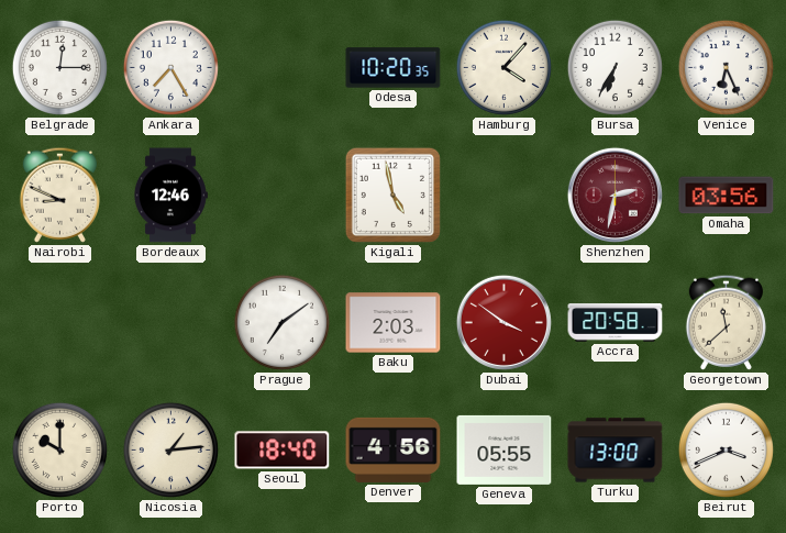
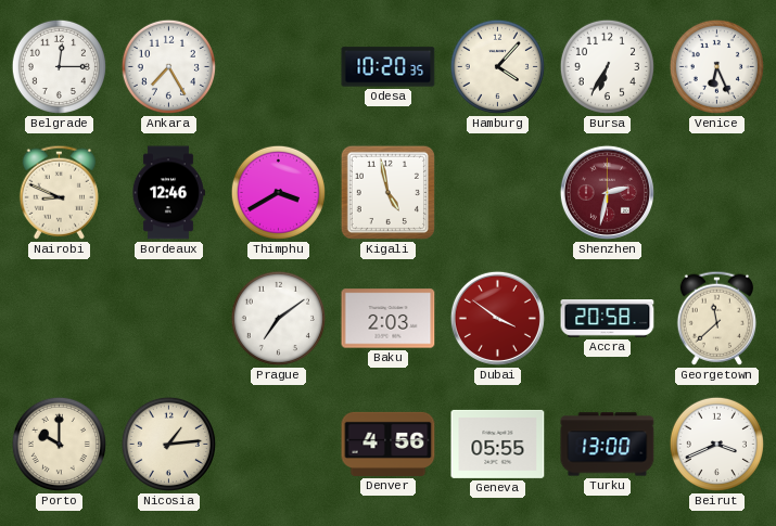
Thimphu: none -> 3:40
Omaha: 03:56 -> none
Seoul: 18:40 -> none
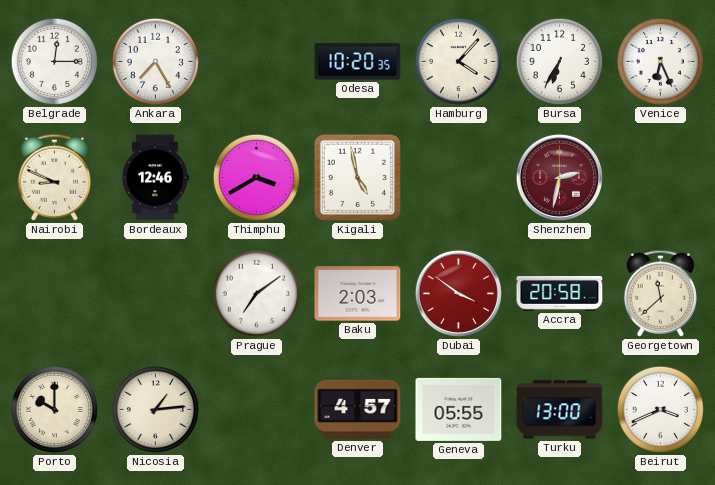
Denver: 4:56 -> 4:57
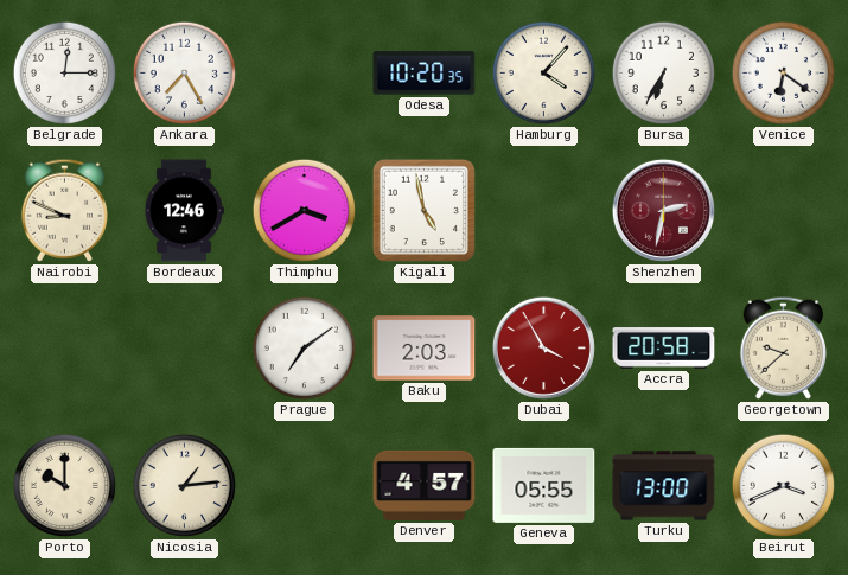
Venice: 6:26 -> 6:21
Dubai: 3:51 -> 3:55
Georgetown: 11:38 -> 9:38
